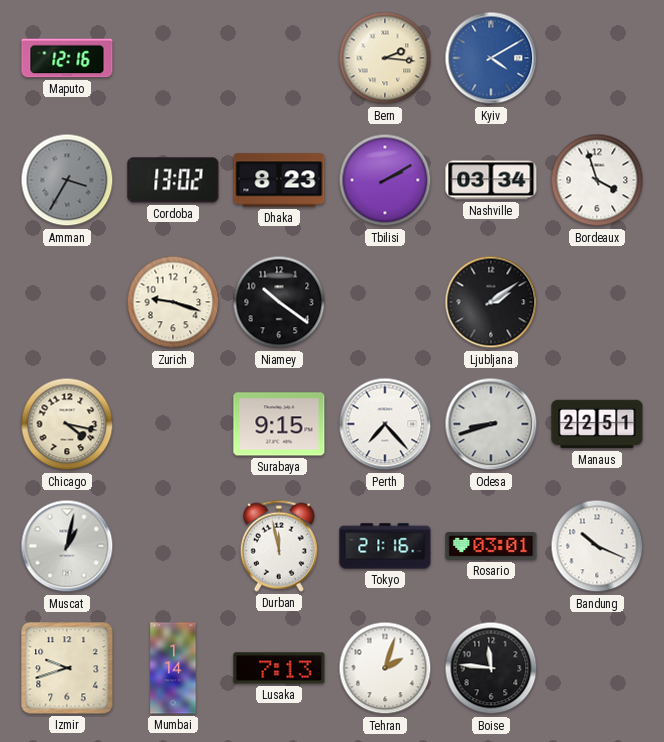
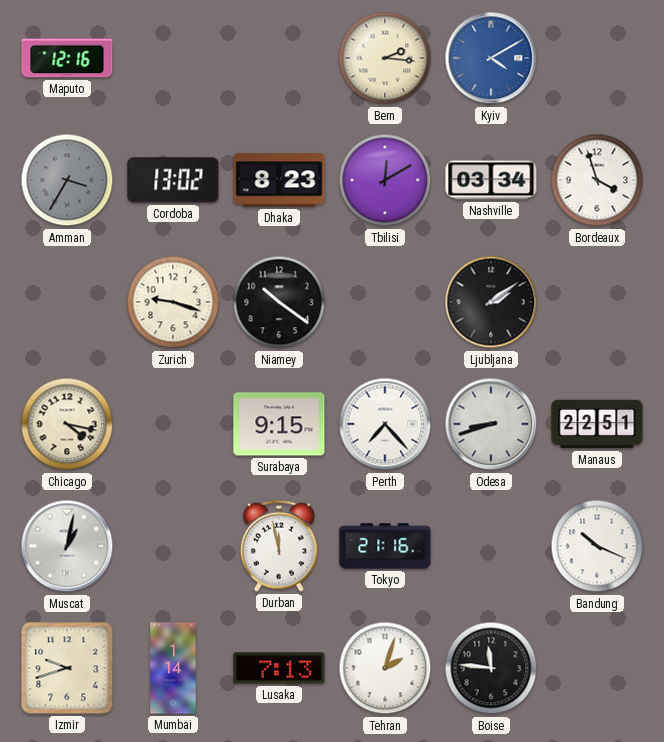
Tbilisi: 2:10 -> 12:10
Rosario: 03:01 -> none
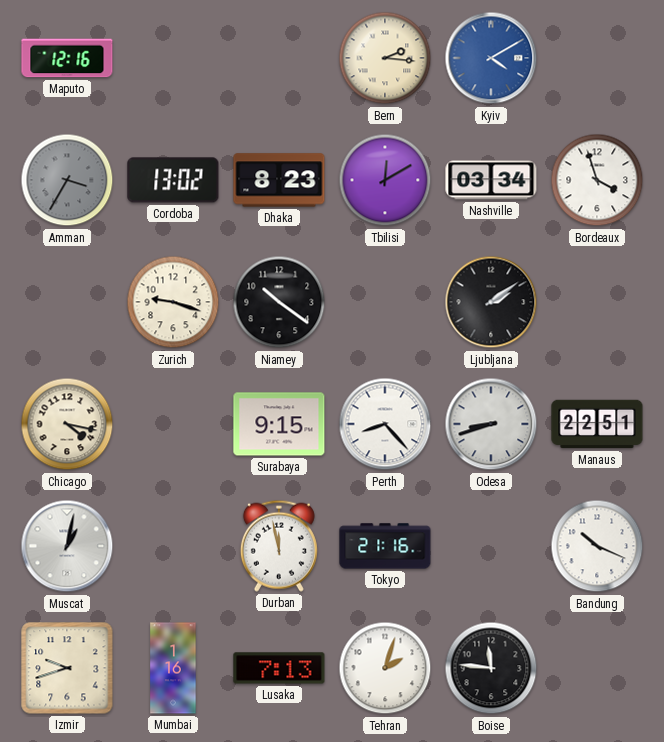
Perth: 7:23 -> 8:23
Mumbai: 1:14 -> 1:16
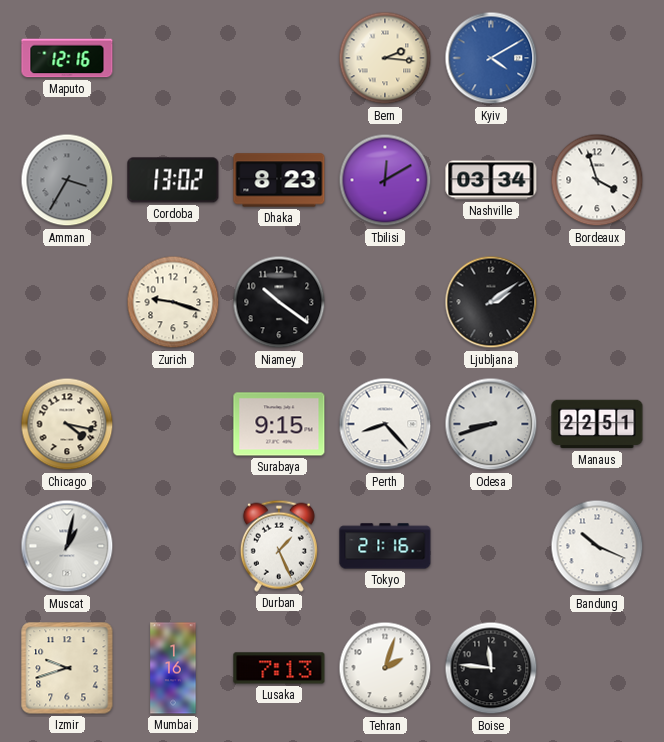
Durban: 11:58 -> 1:26
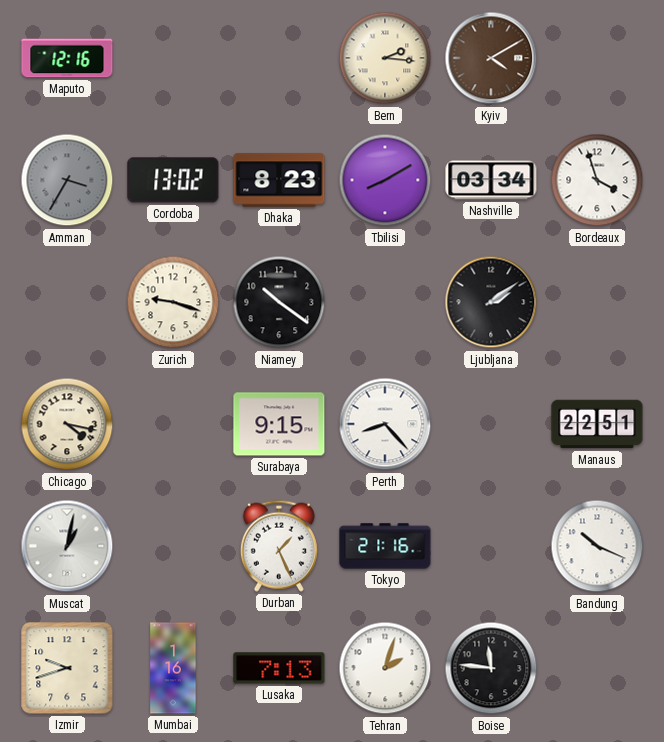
Kyiv dial: blue -> brown
Tbilisi: 12:10 -> 8:10
Odesa: 8:42 -> none
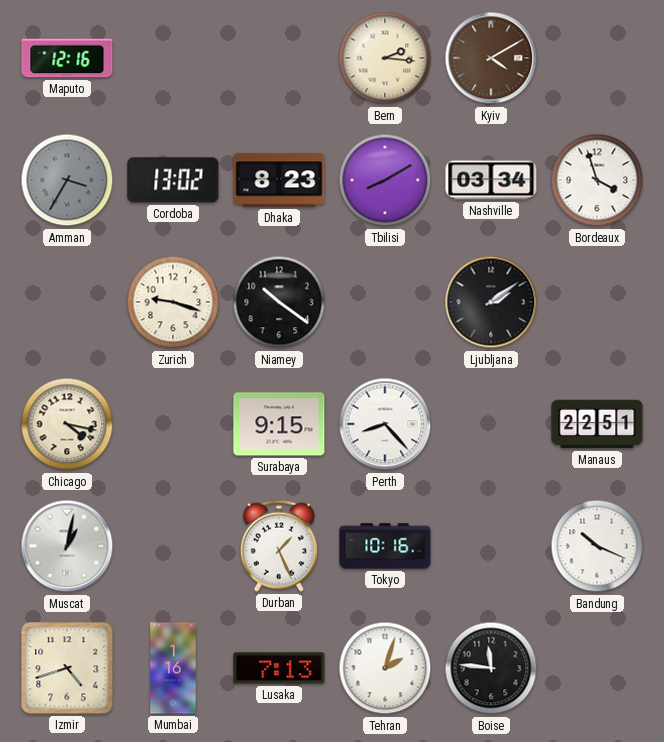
Tokyo: 21:16 -> 10:16
Izmir: 9:42 -> 4:42
